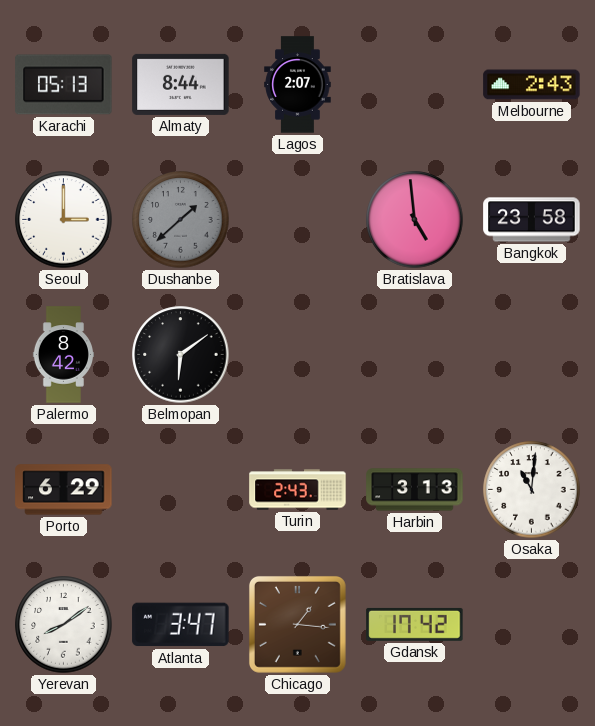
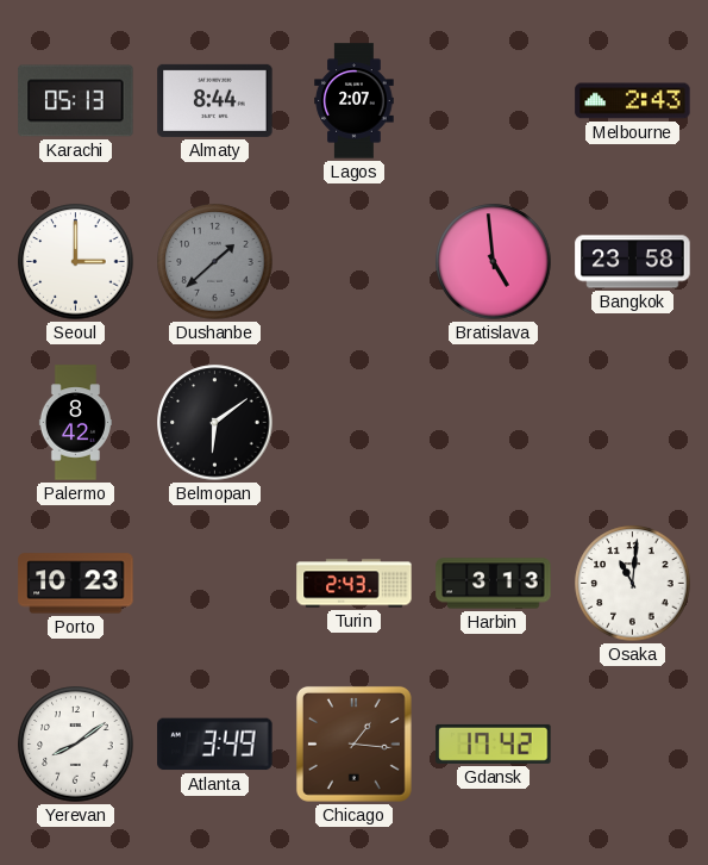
Porto: 6:29 -> 10:23
Atlanta: 3:47 -> 3:49
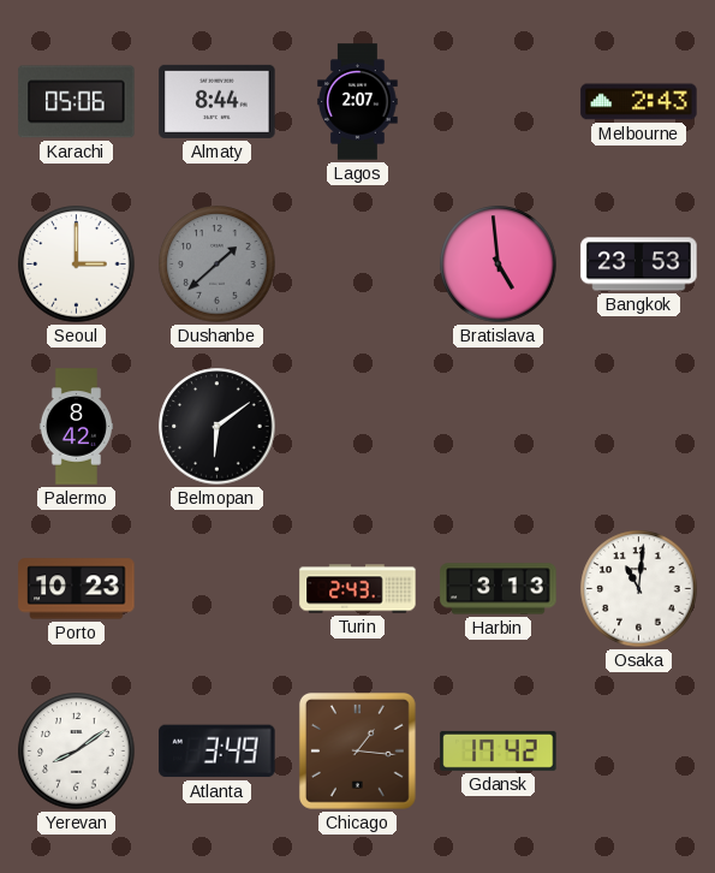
Karachi: 05:13 -> 05:06
Bangkok: 23:58 -> 23:53
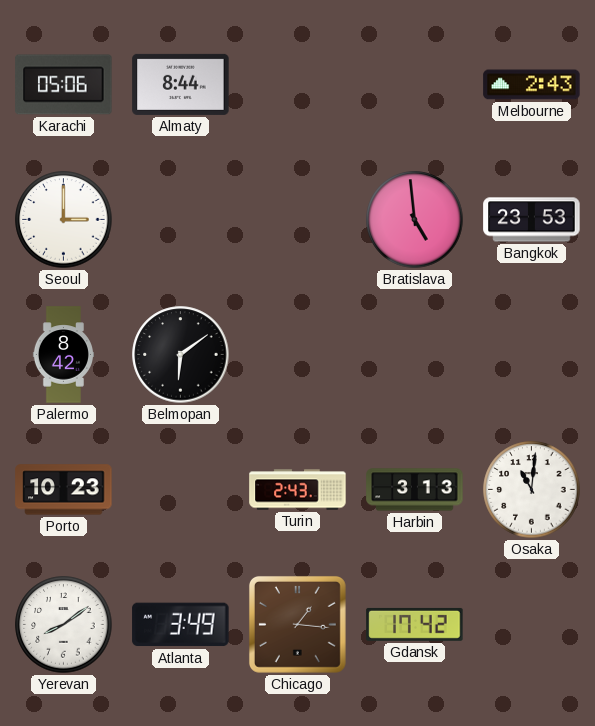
Lagos: 2:07 -> none
Dushanbe: 1:38 -> none
